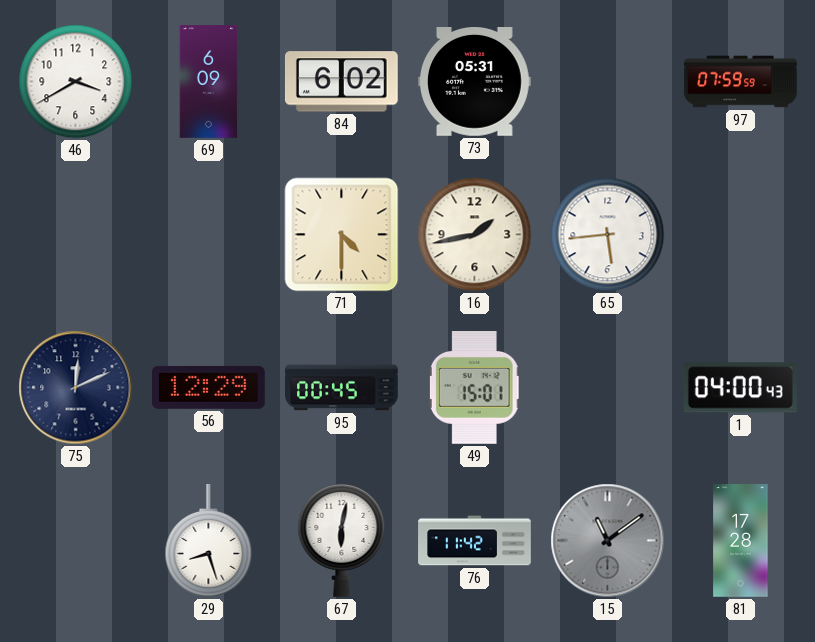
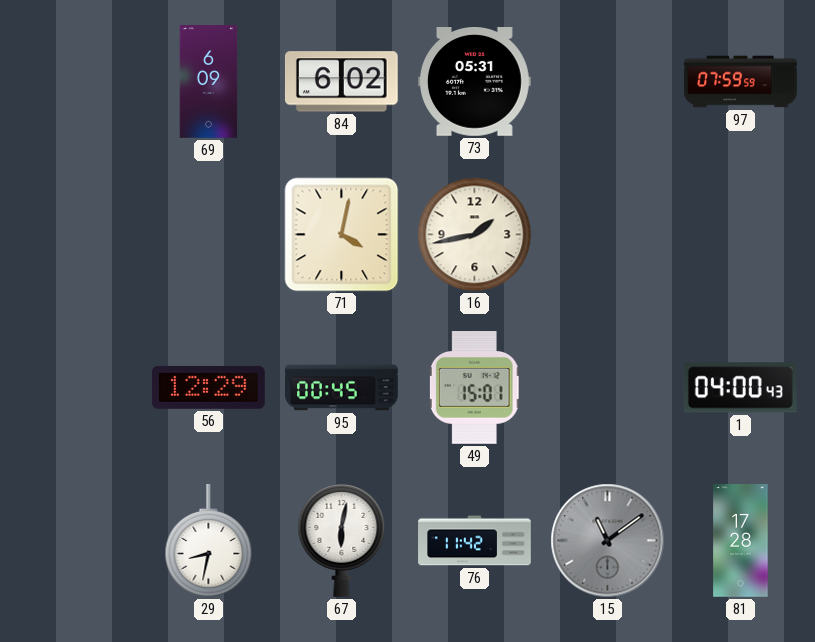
46: 3:40 -> none
71: 4:30 -> 4:02
65: 5:44 -> none
75: 12:11 -> none
29: 8:27 -> 8:32
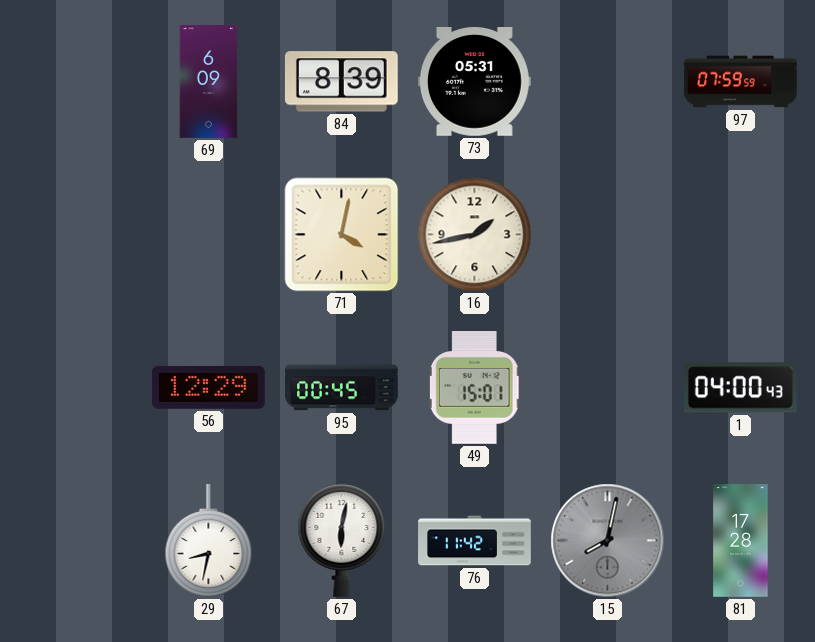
84: 6:02 -> 8:39
15: 11:09 -> 8:02
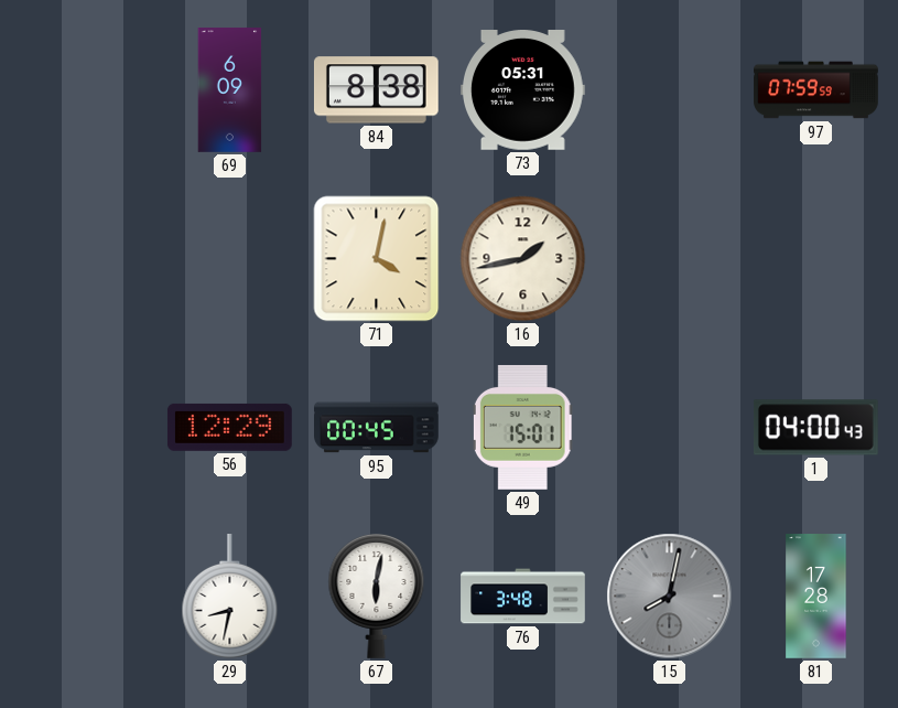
84: 8:39 -> 8:38
76: 11:42 -> 3:48
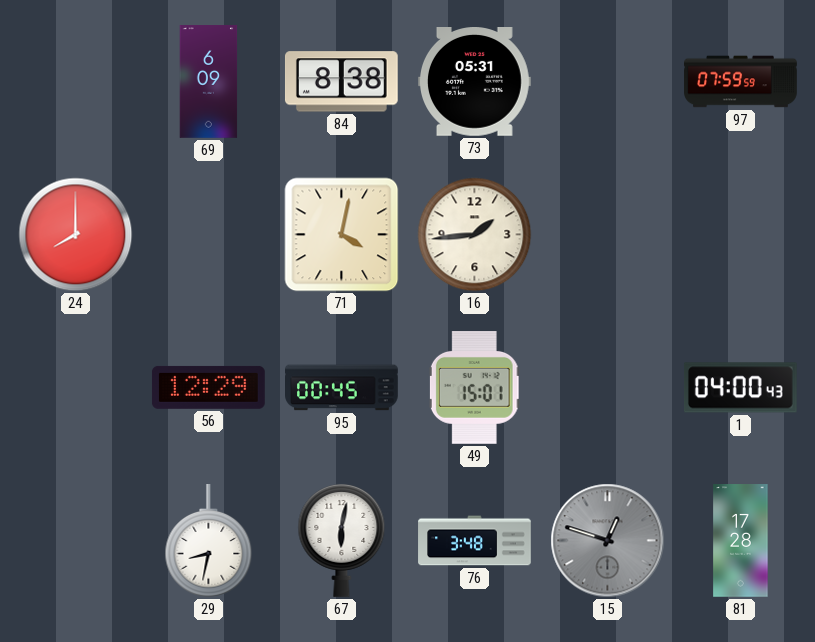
24: none -> 8:00
16: 1:43 -> 1:44
15: 8:02 -> 12:48
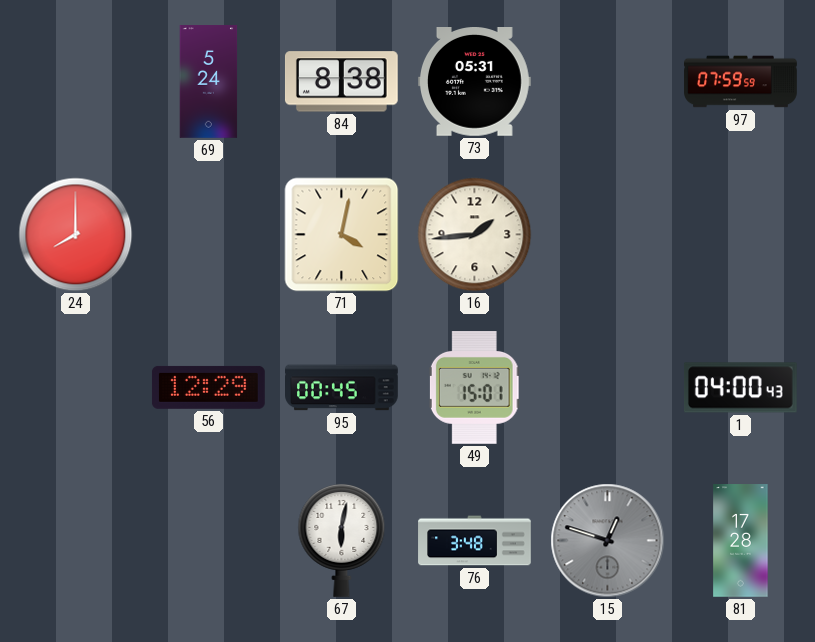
69: 6:09 -> 5:24
29: 8:32 -> none
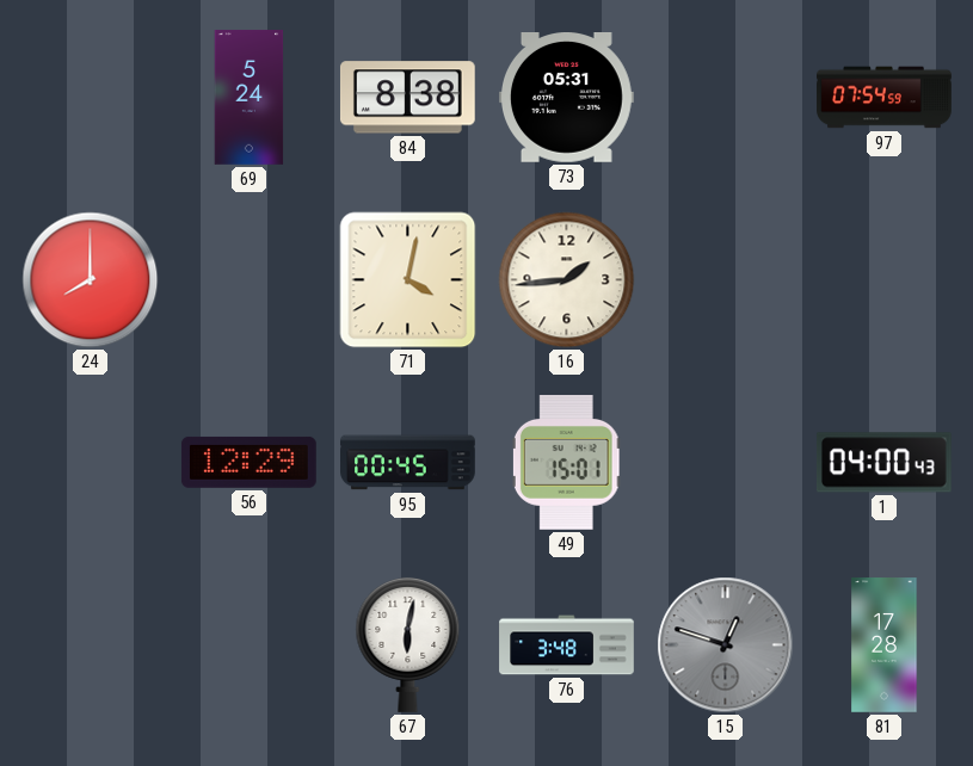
97: 07:59 -> 07:54
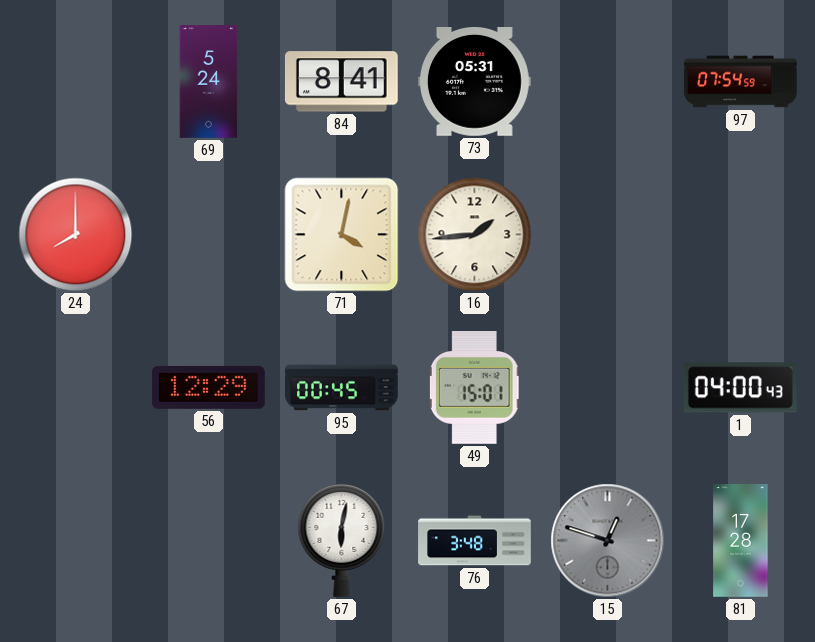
84: 8:38 -> 8:41
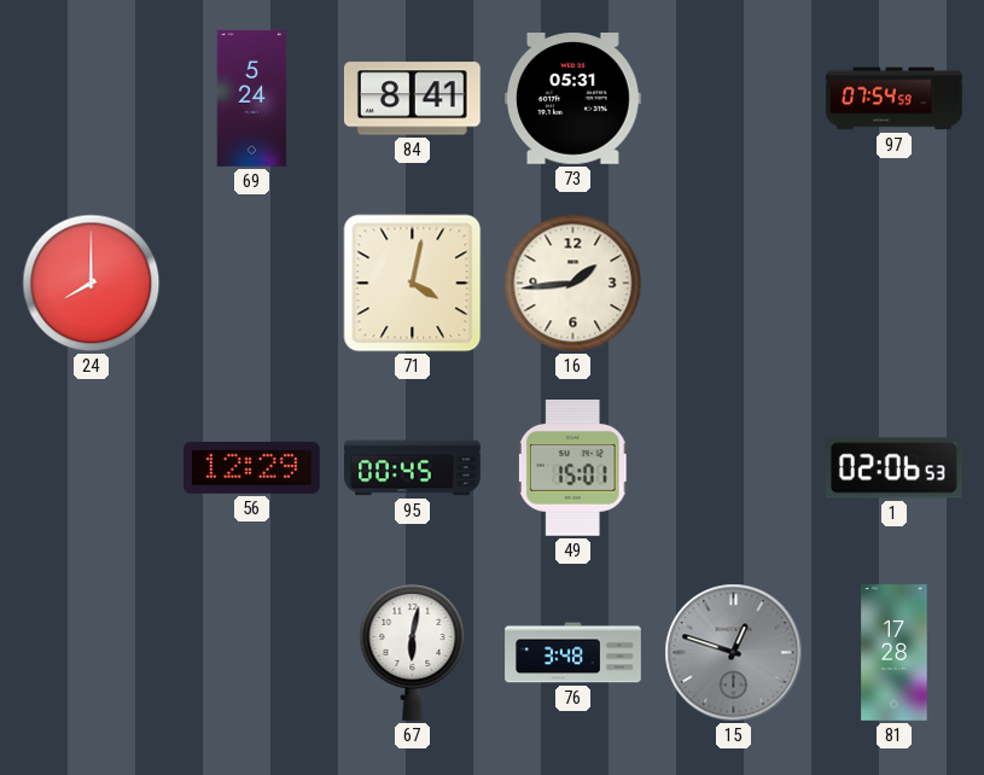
1: 04:00 -> 02:06
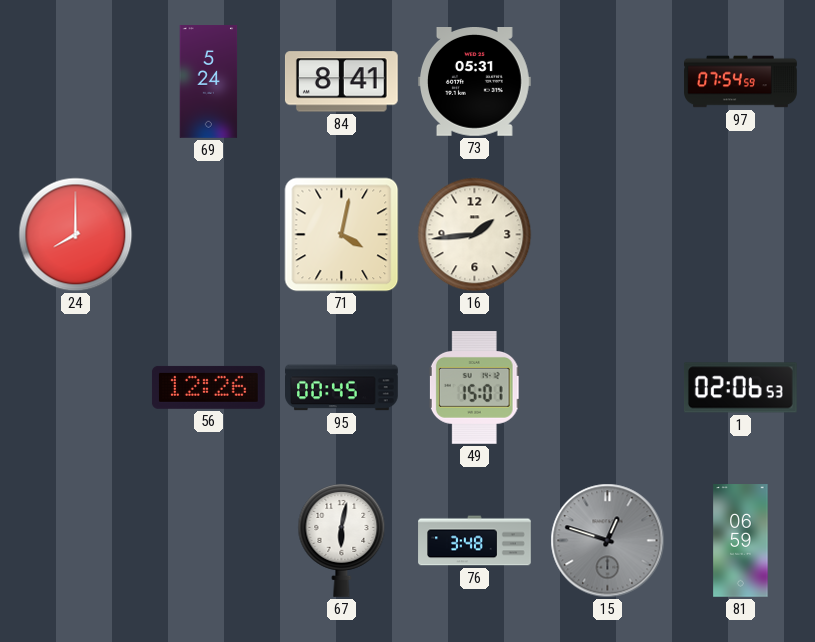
56: 12:29 -> 12:26
81: 17:28 -> 06:59
